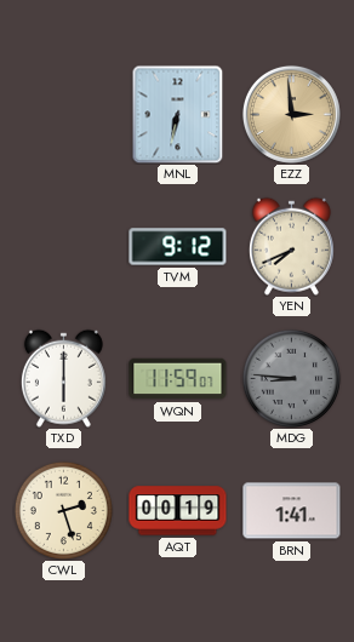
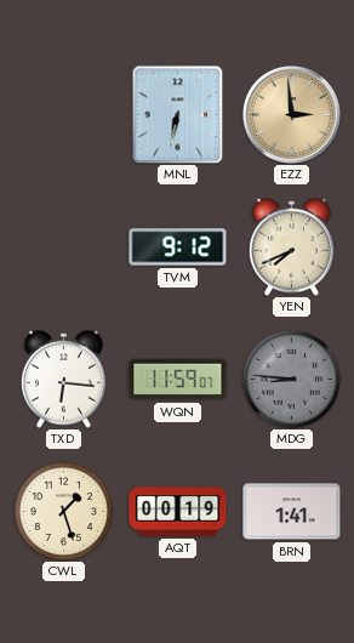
TXD: 6:00 -> 6:16
CWL: 2:27 -> 1:27
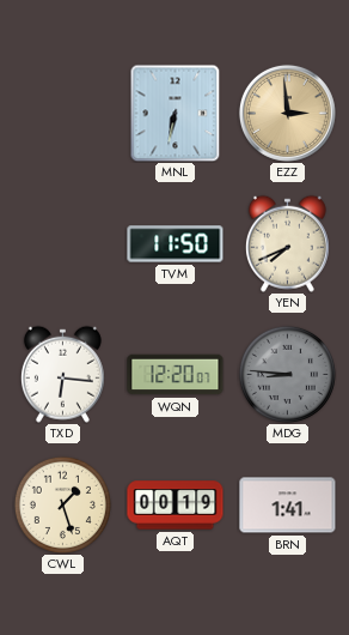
TVM: 9:12 -> 11:50
WQN: 11:59 -> 12:20
